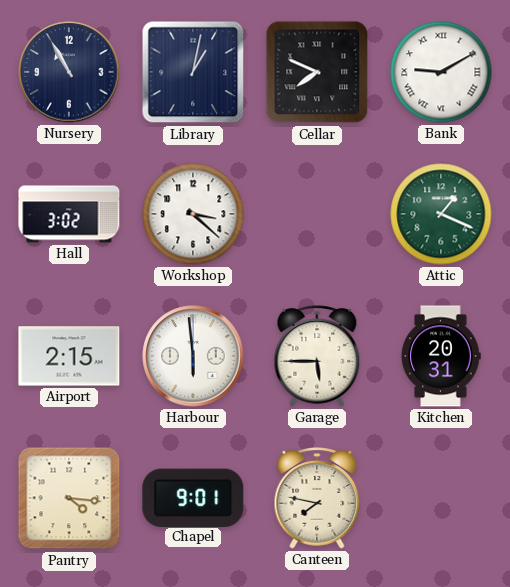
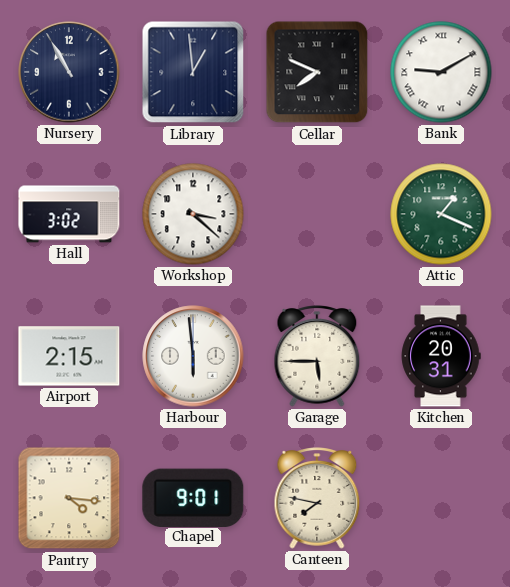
Library: 1:02 -> 12:59
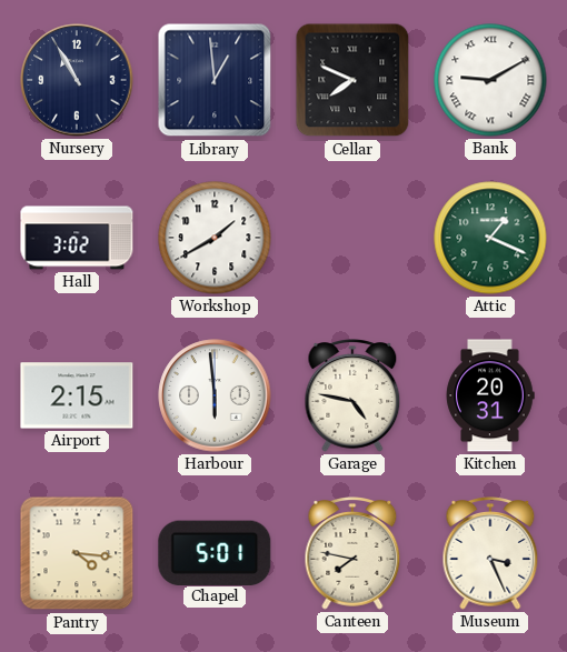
Workshop: 3:22 -> 1:40
Garage: 5:45 -> 4:47
Chapel: 9:01 -> 5:01
Museum: none -> 3:26
